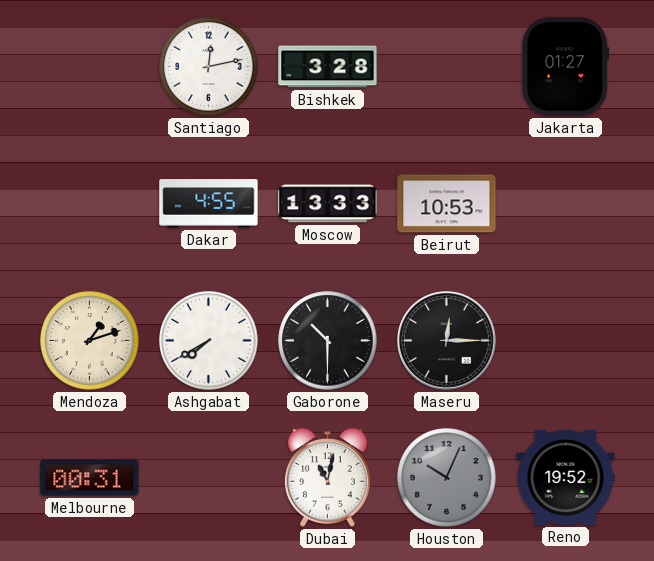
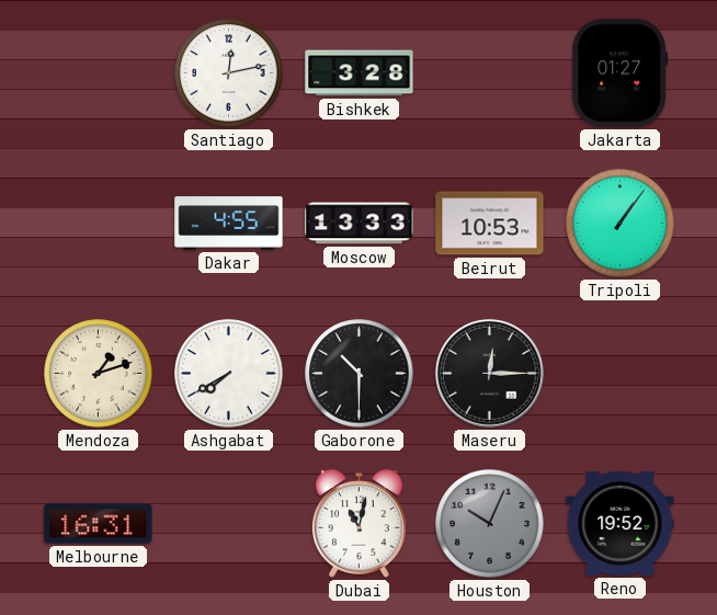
Tripoli: none -> 1:06
Melbourne: 00:31 -> 16:31
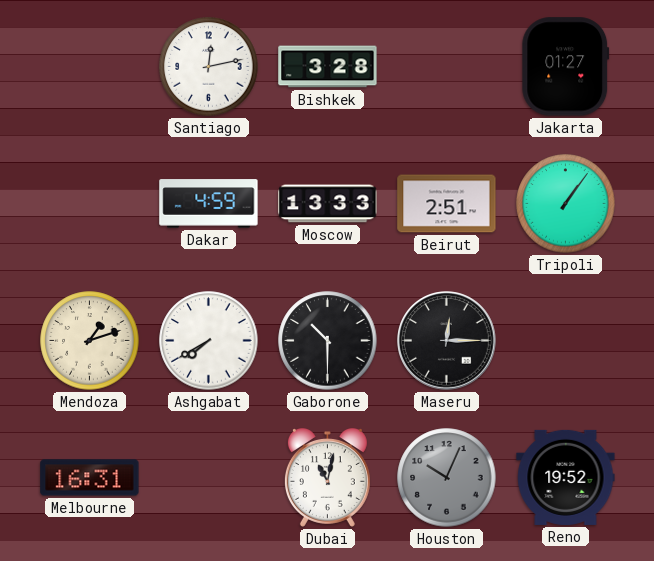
Dakar: 4:55 -> 4:59
Beirut: 10:53 -> 2:51
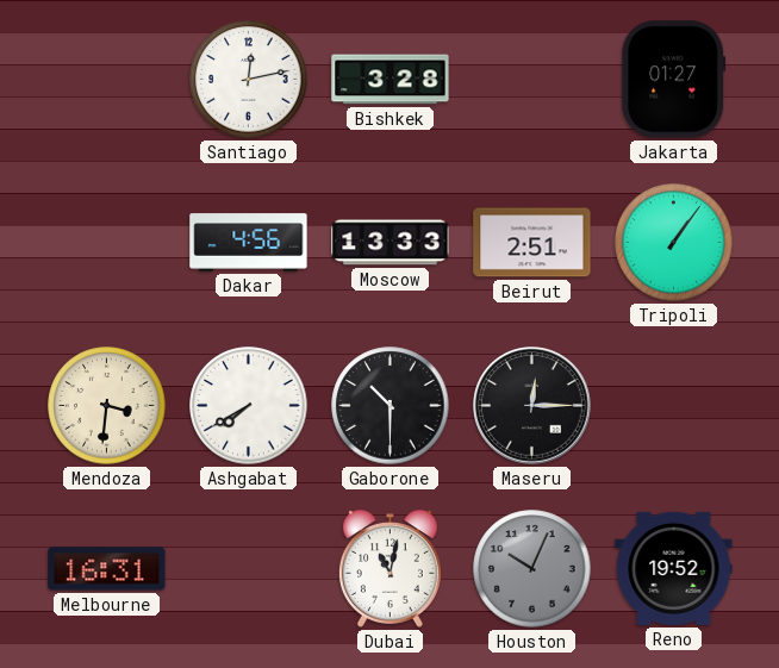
Dakar: 4:59 -> 4:56
Mendoza: 1:12 -> 3:31
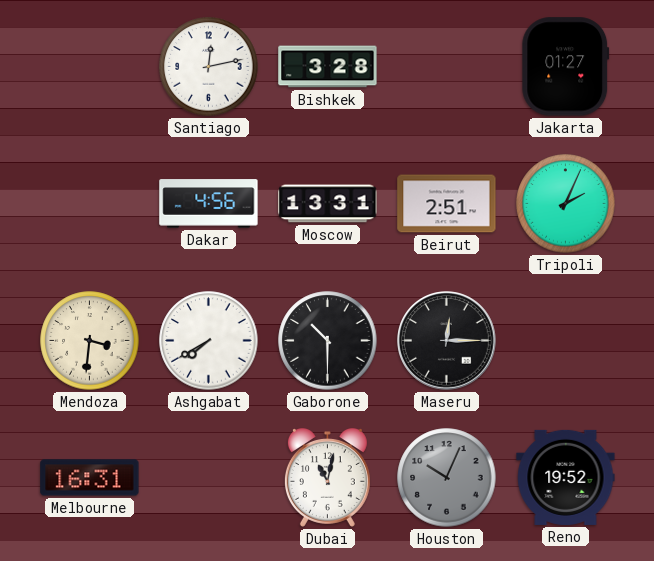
Moscow: 13:33 -> 13:31
Tripoli: 1:06 -> 2:04
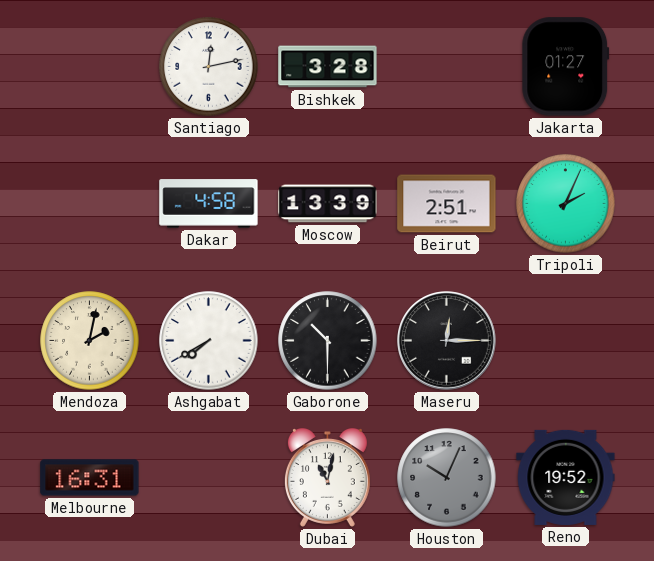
Dakar: 4:56 -> 4:58
Moscow: 13:31 -> 13:39
Mendoza: 3:31 -> 2:02
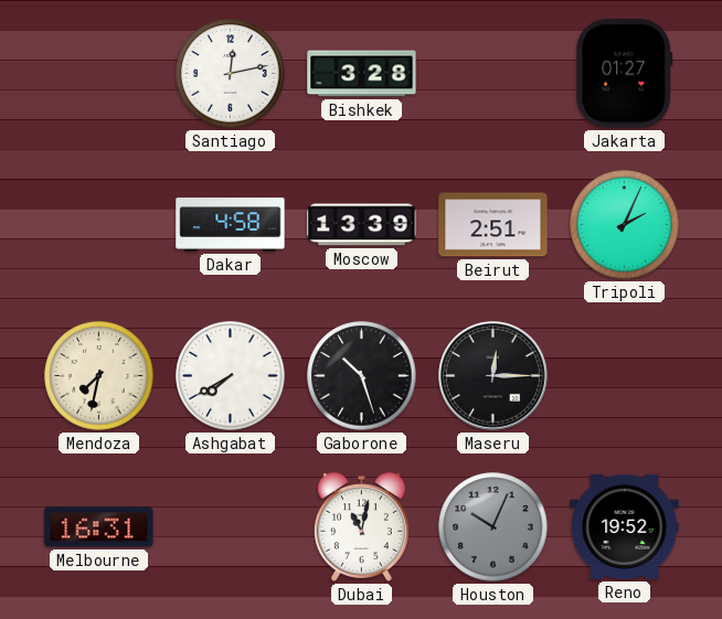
Mendoza: 2:02 -> 7:32
Gaborone: 10:30 -> 10:27
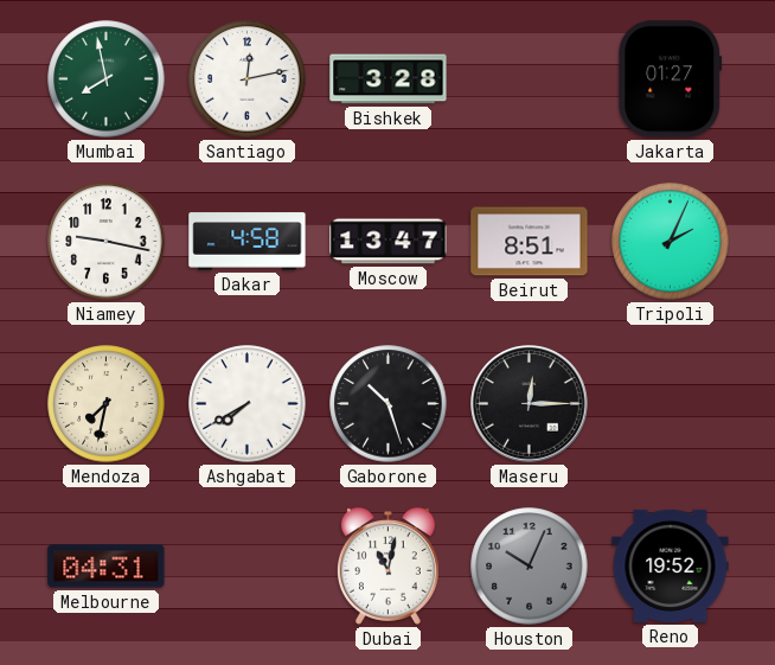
Mumbai: none -> 7:58
Niamey: none -> 9:17
Moscow: 13:39 -> 13:47
Beirut: 2:51 -> 8:51
Melbourne: 16:31 -> 04:31
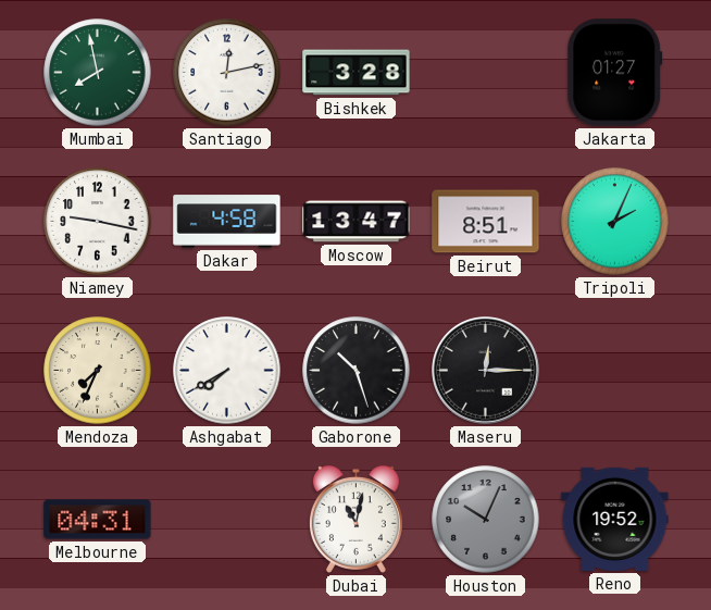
Mendoza: 7:32 -> 7:34
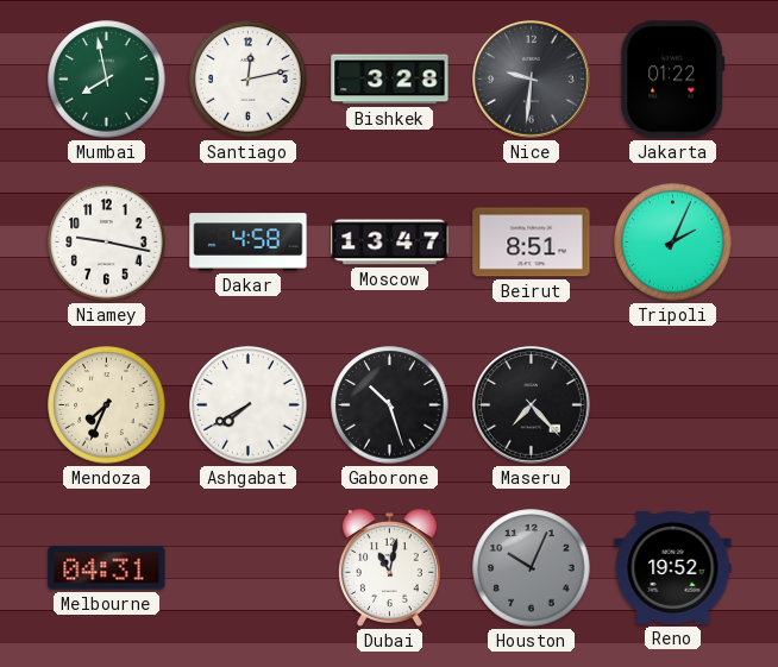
Nice: none -> 9:31
Jakarta: 01:27 -> 01:22
Maseru: 12:15 -> 7:23
